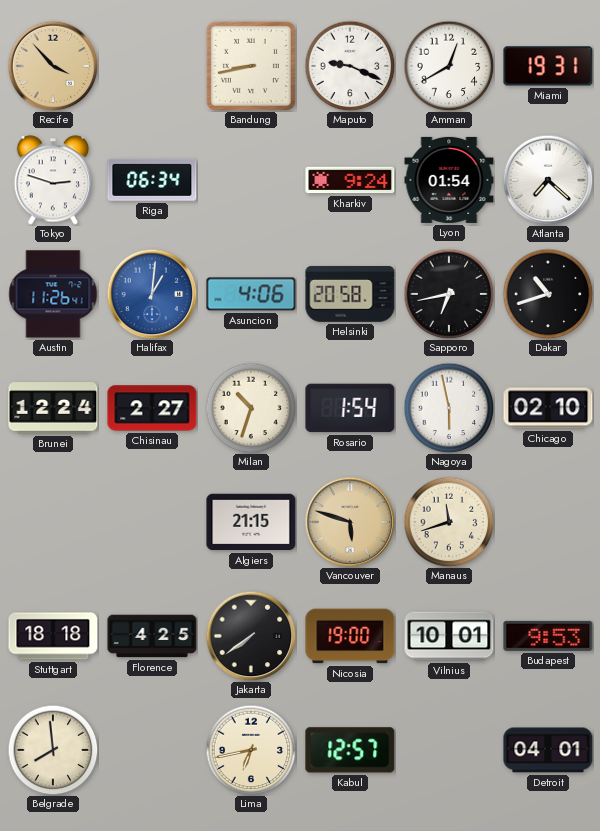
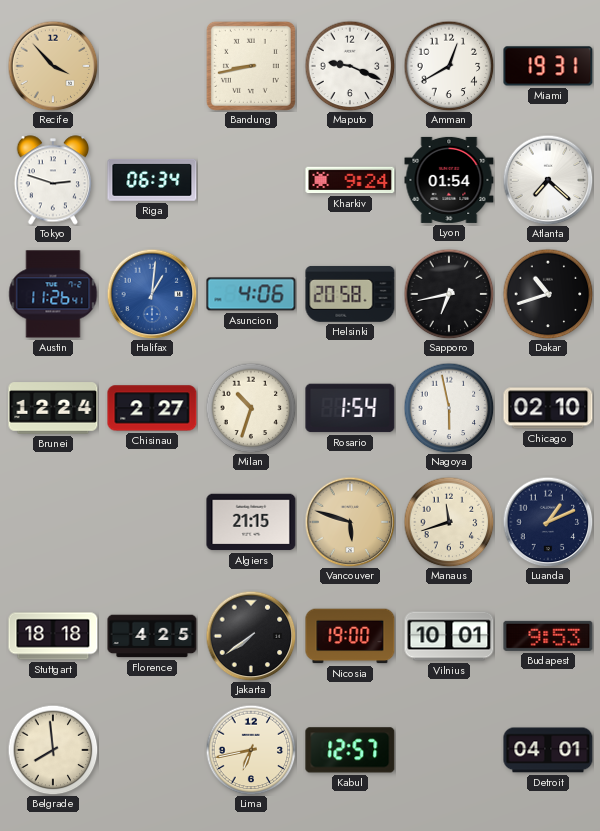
Luanda: none -> 1:11
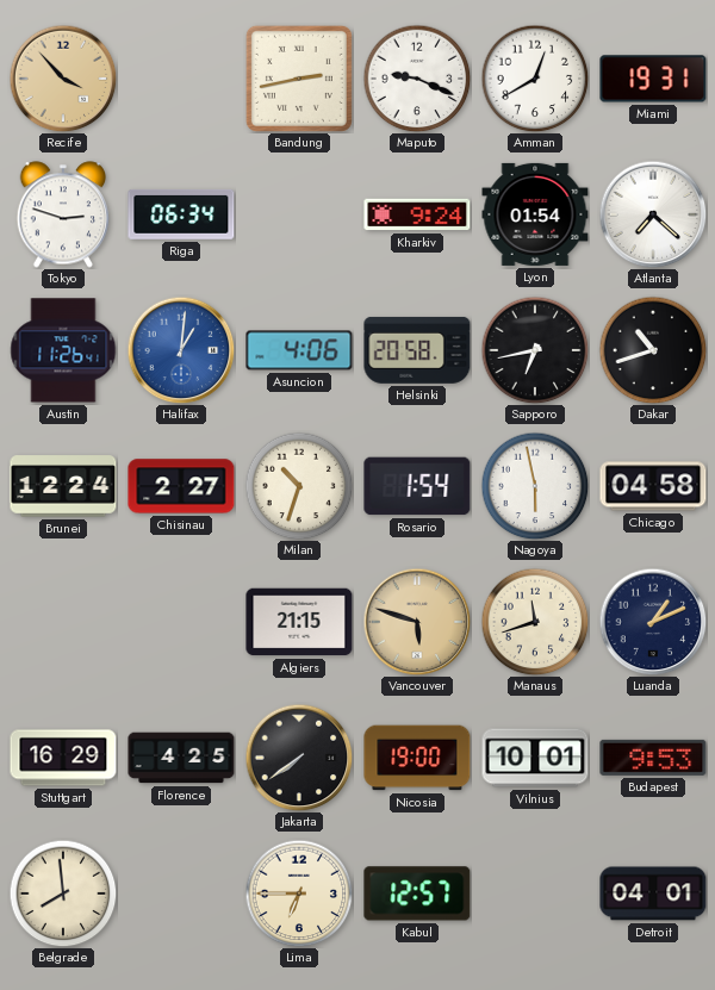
Bandung: 8:43 -> 2:43
Chicago: 02:10 -> 04:58
Stuttgart: 18:18 -> 16:29
Lima: 6:43 -> 6:45
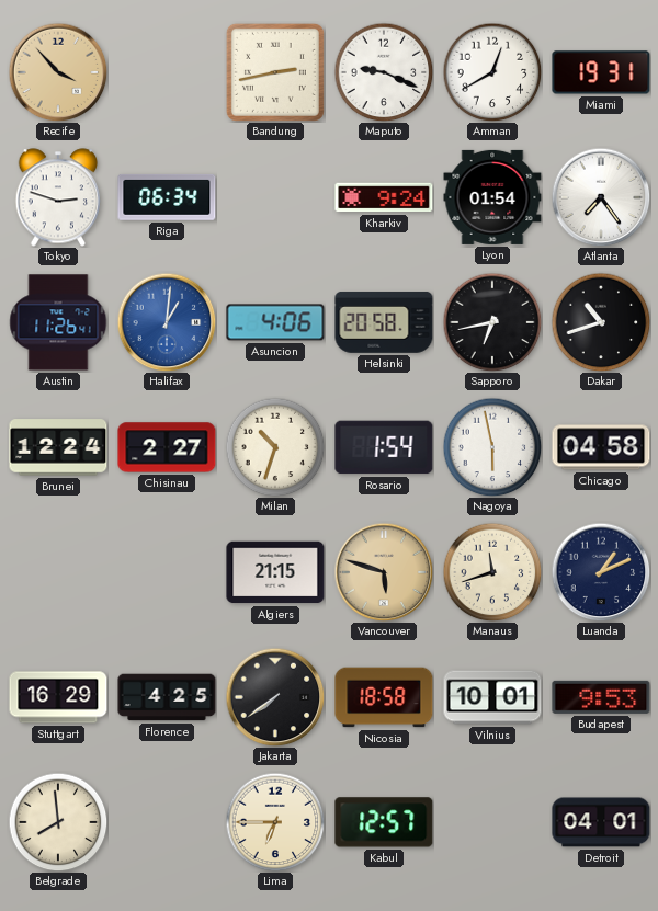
Atlanta: 7:22 -> 7:24
Nicosia: 19:00 -> 18:58
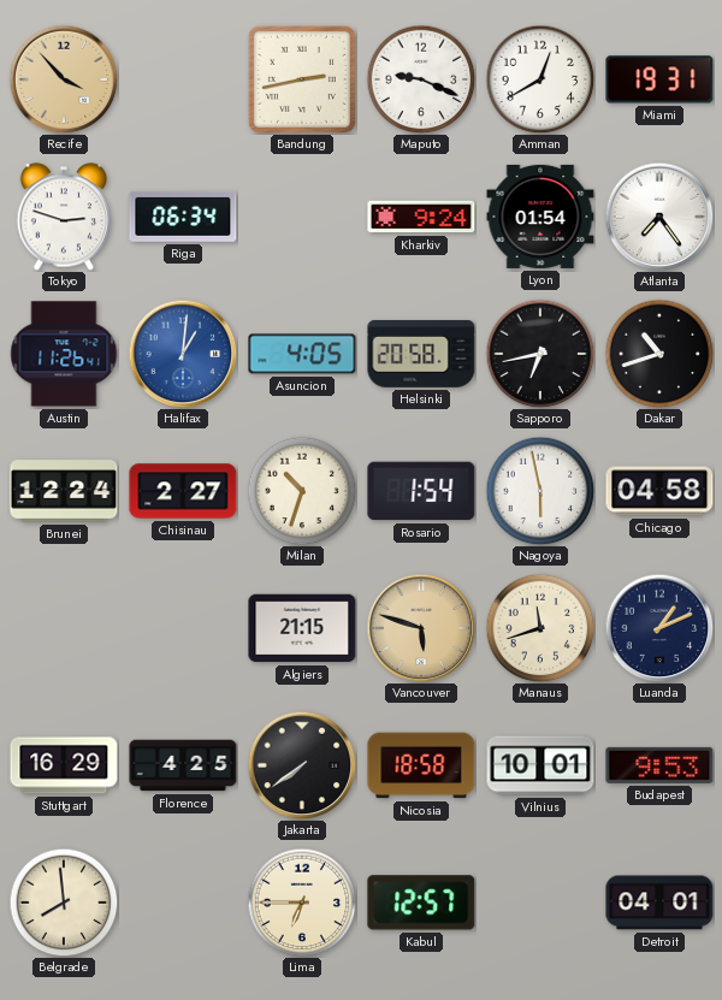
Asuncion: 4:06 -> 4:05
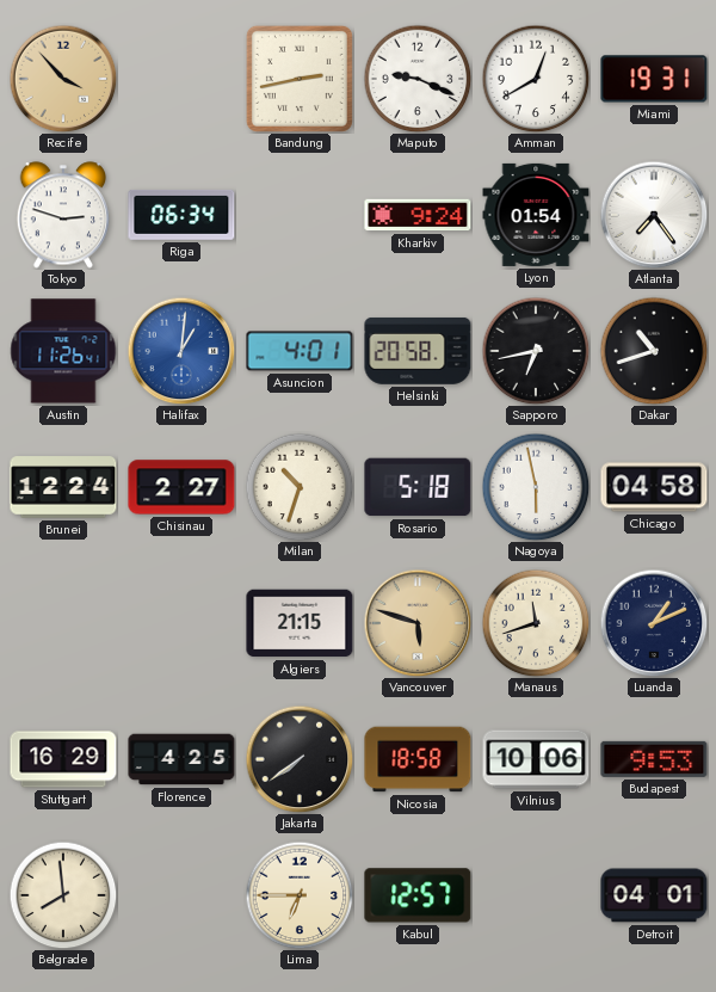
Asuncion: 4:05 -> 4:01
Rosario: 1:54 -> 5:18
Vilnius: 10:01 -> 10:06
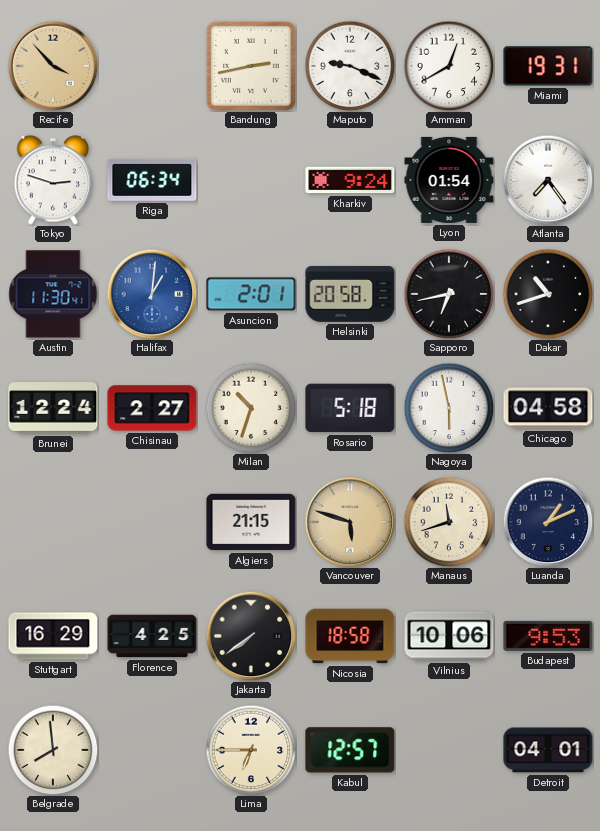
Austin: 11:26 -> 11:30
Asuncion: 4:01 -> 2:01
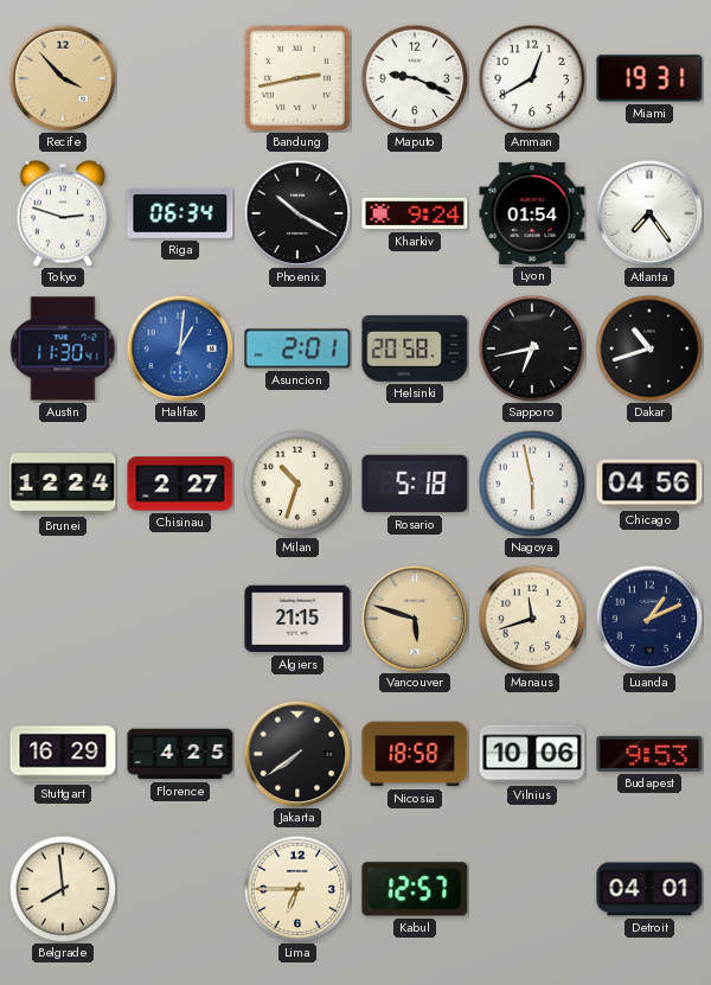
Phoenix: none -> 10:20
Chicago: 04:58 -> 04:56
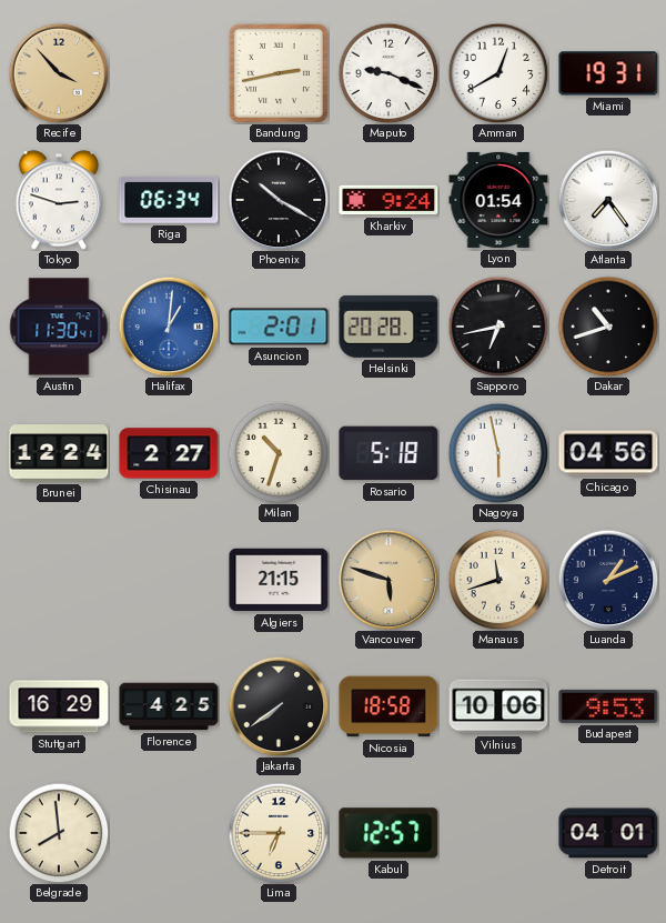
Helsinki: 20:58 -> 20:28
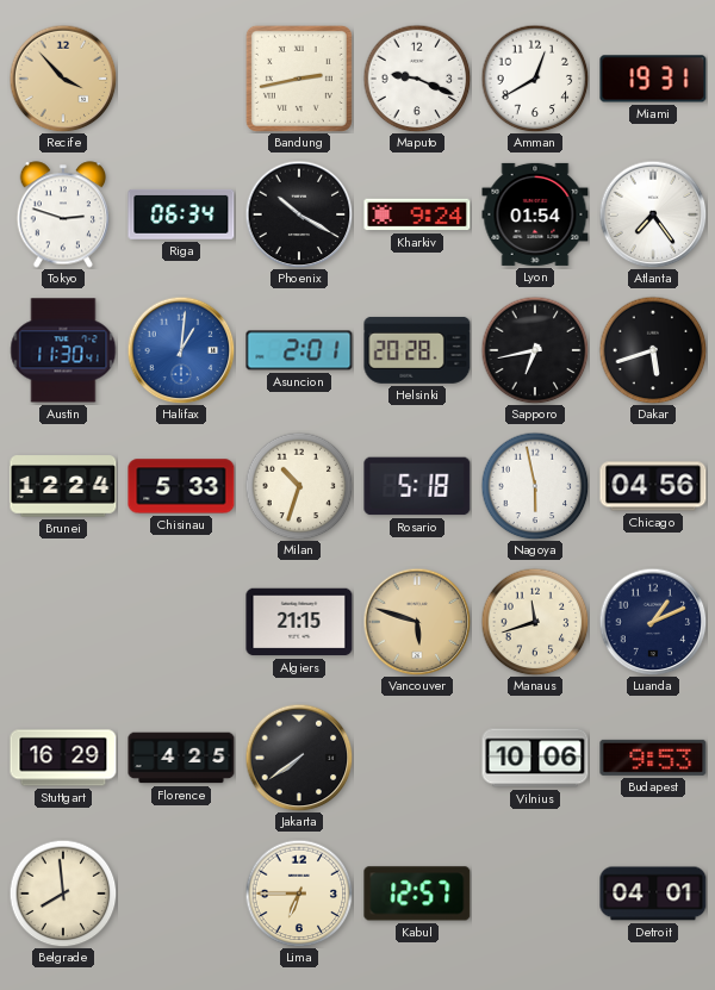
Dakar: 10:42 -> 5:42
Chisinau: 2:27 -> 5:33
Nicosia: 18:58 -> none
